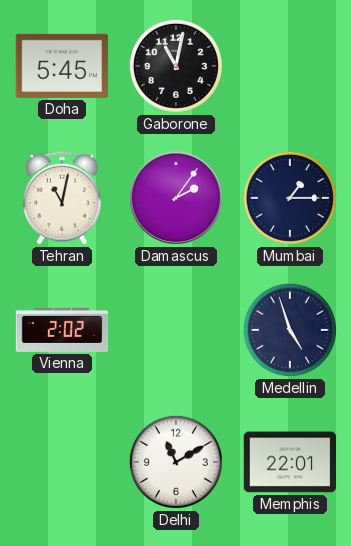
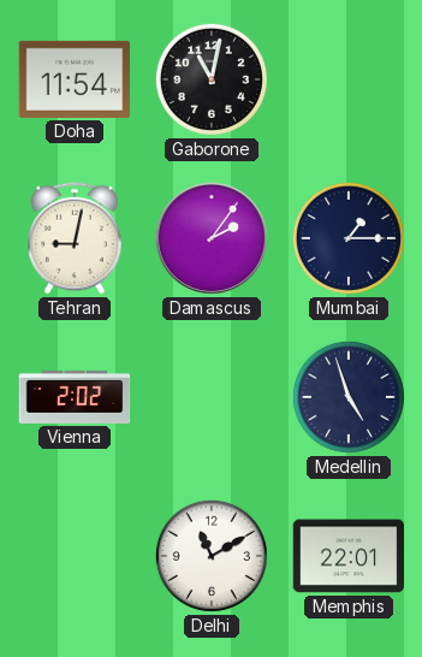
Doha: 5:45 -> 11:54
Tehran: 11:02 -> 9:02
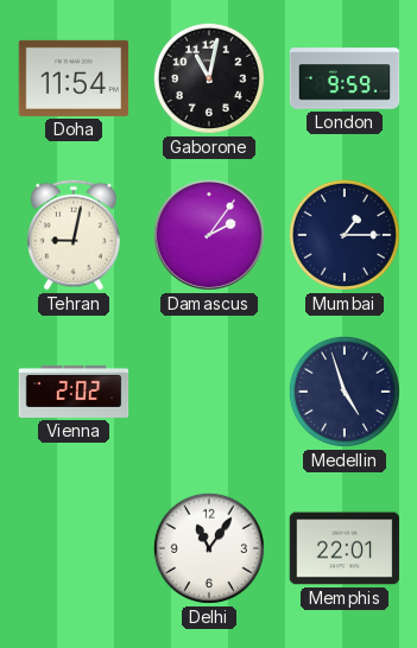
London: none -> 9:59
Delhi: 11:10 -> 11:06
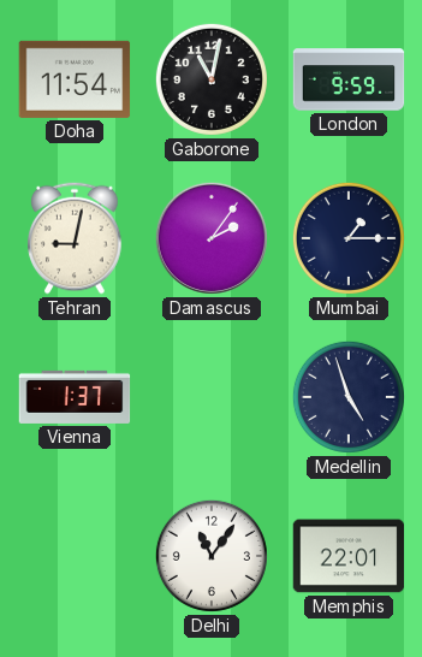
Vienna: 2:02 -> 1:37
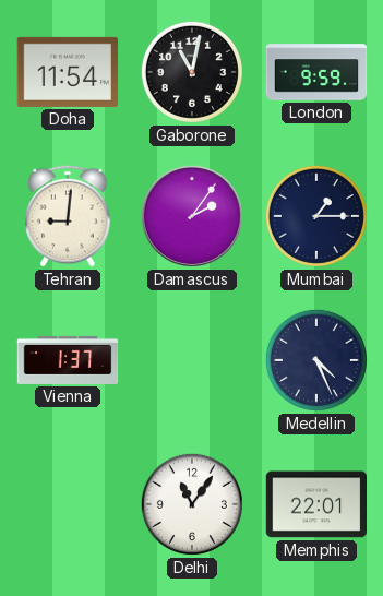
Tehran: 9:02 -> 9:01
Medellin: 4:57 -> 4:26
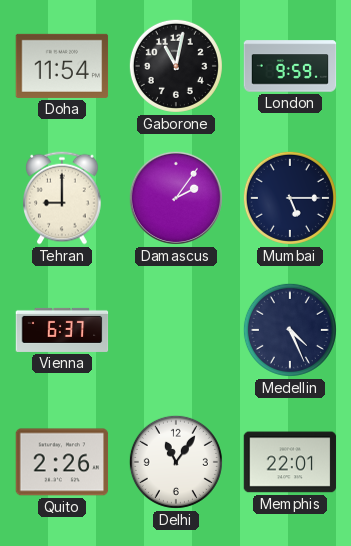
Tehran: 9:01 -> 9:00
Mumbai: 1:15 -> 5:15
Vienna: 1:37 -> 6:37
Quito: none -> 2:26
